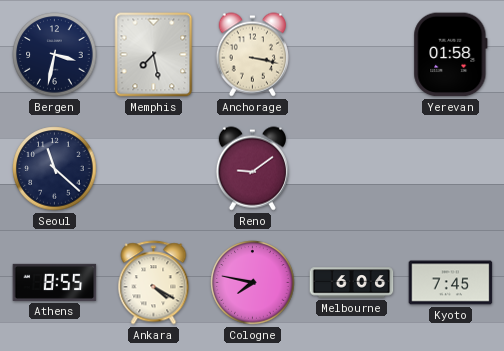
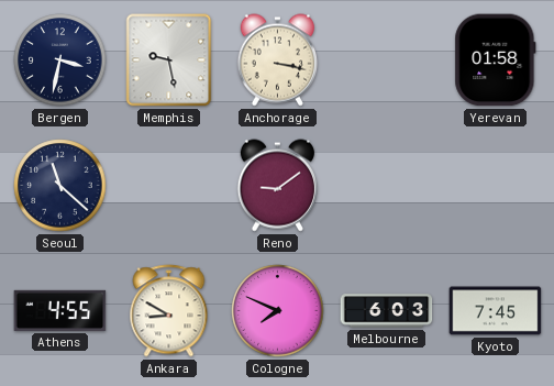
Memphis: 7:28 -> 9:28
Athens: 8:55 -> 4:55
Ankara: 4:20 -> 8:50
Cologne: 7:47 -> 7:49
Melbourne: 6:06 -> 6:03
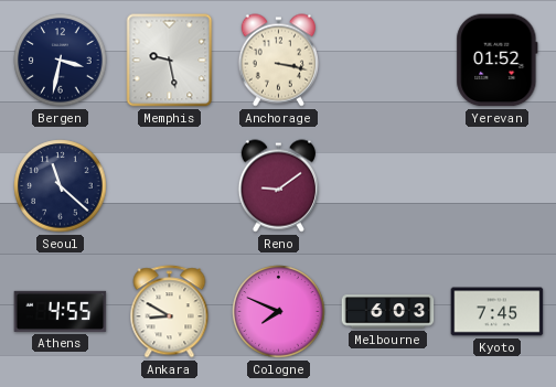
Yerevan: 01:58 -> 01:52
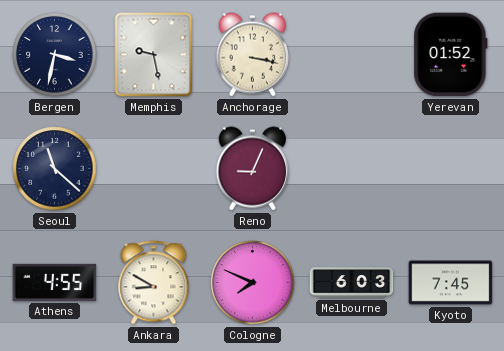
Reno: 9:09 -> 9:04
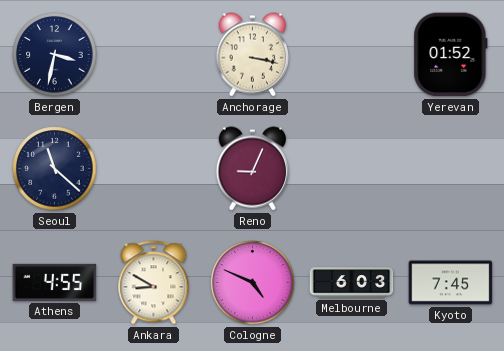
Memphis: 9:28 -> none
Cologne: 7:49 -> 4:49
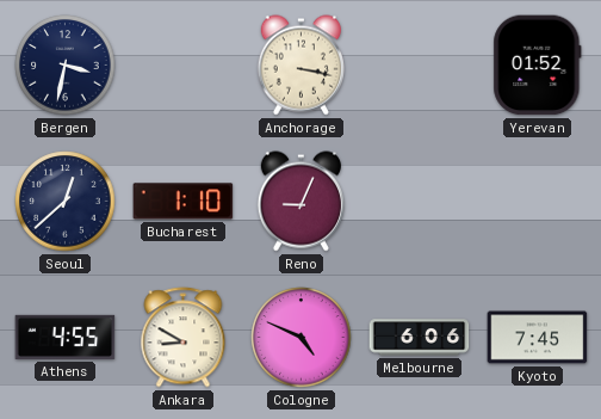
Seoul: 11:22 -> 12:38
Bucharest: none -> 1:10
Melbourne: 6:03 -> 6:06
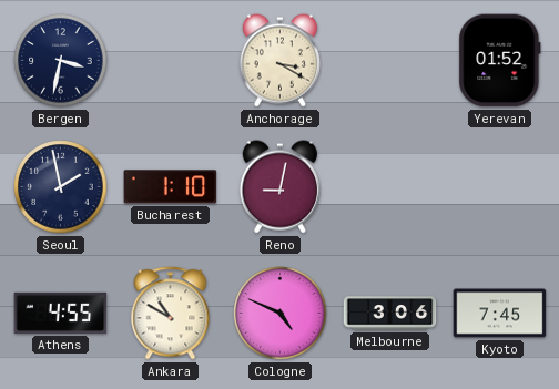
Anchorage: 3:17 -> 3:20
Seoul: 12:38 -> 1:58
Reno: 9:04 -> 9:02
Ankara: 8:50 -> 10:50
Melbourne: 6:06 -> 3:06
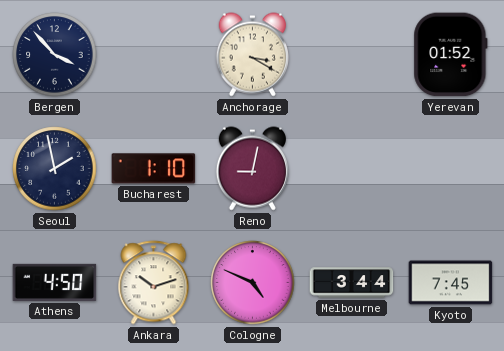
Bergen: 3:32 -> 3:53
Athens: 4:55 -> 4:50
Ankara: 10:50 -> 10:12
Melbourne: 3:06 -> 3:44
